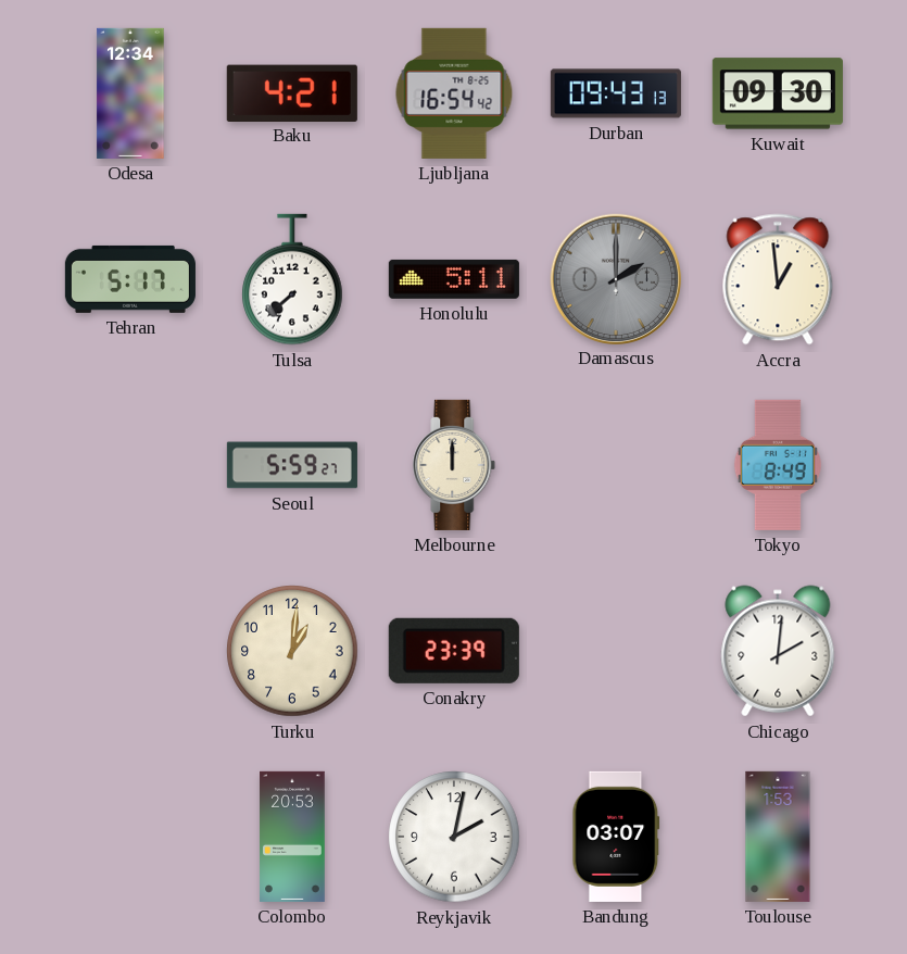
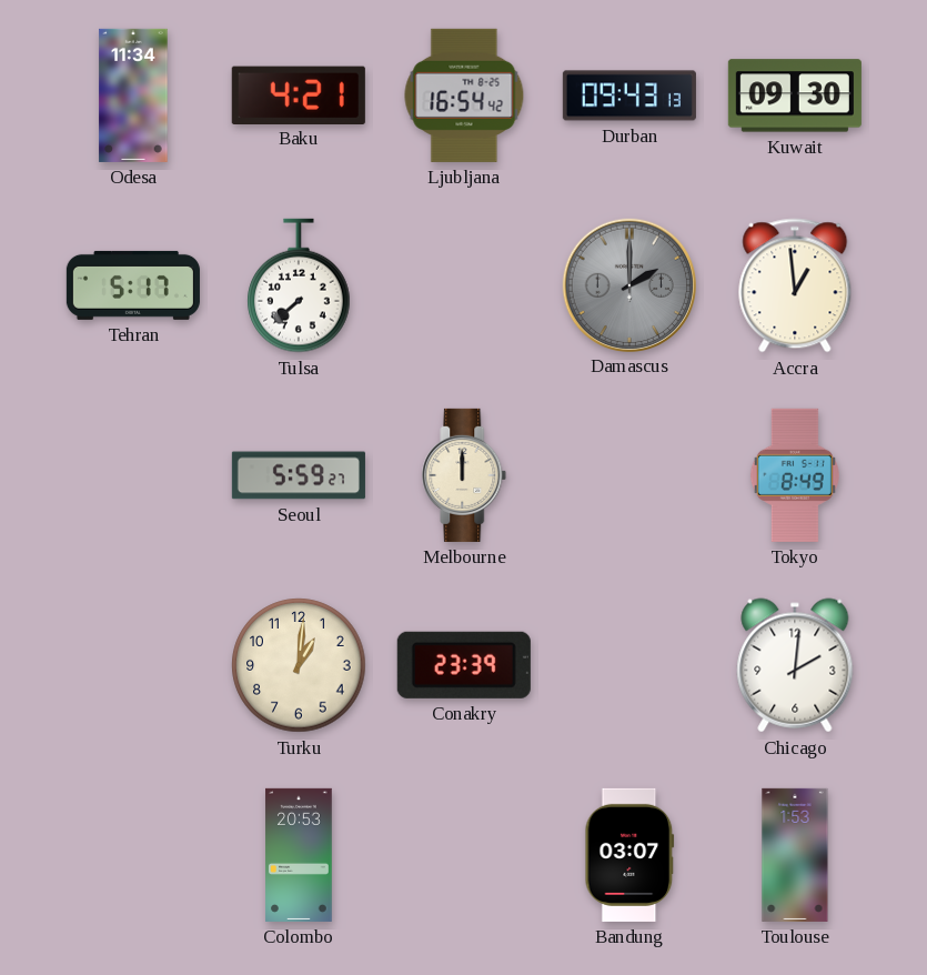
Odesa: 12:34 -> 11:34
Honolulu: 5:11 -> none
Reykjavik: 2:02 -> none
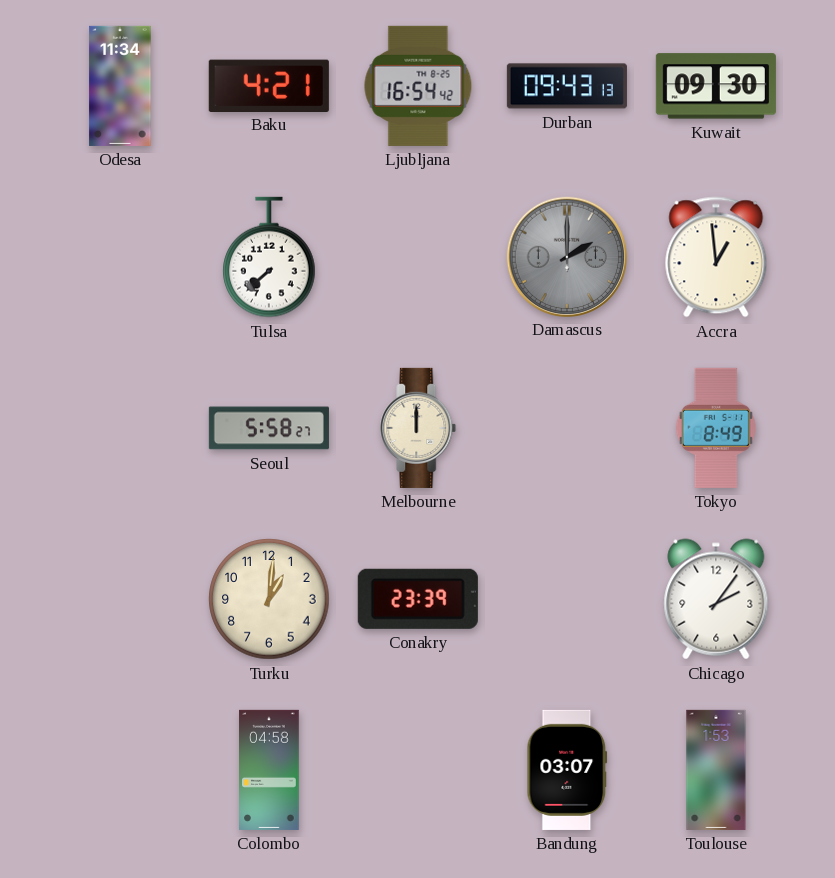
Tehran: 5:17 -> none
Seoul: 5:59 -> 5:58
Chicago: 2:01 -> 2:06
Colombo: 20:53 -> 04:58
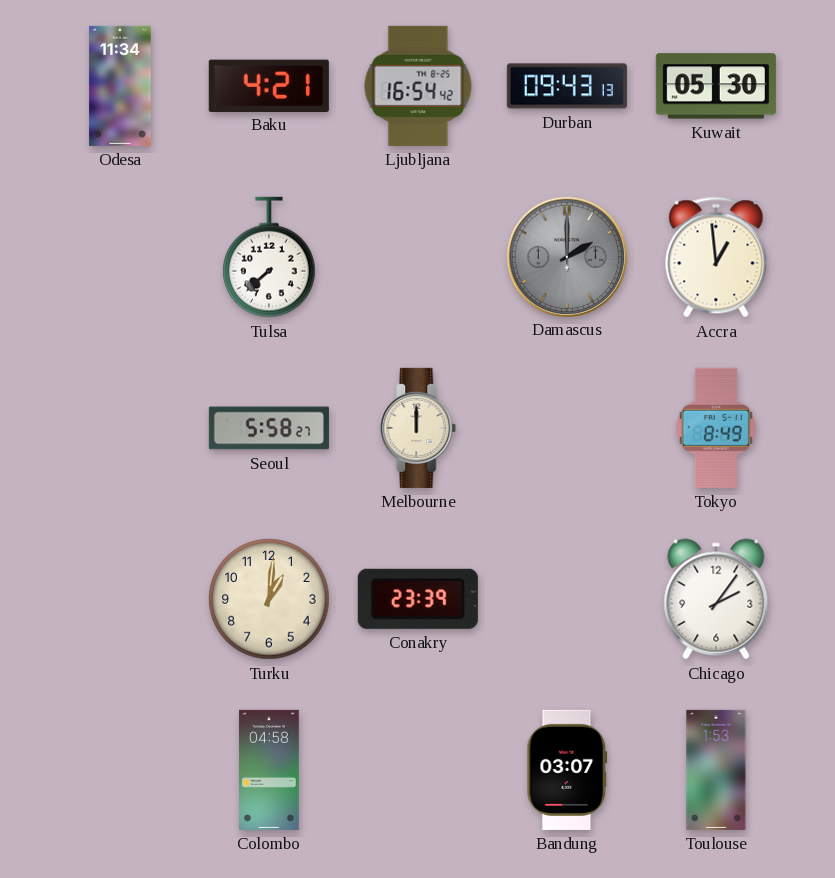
Kuwait: 09:30 -> 05:30
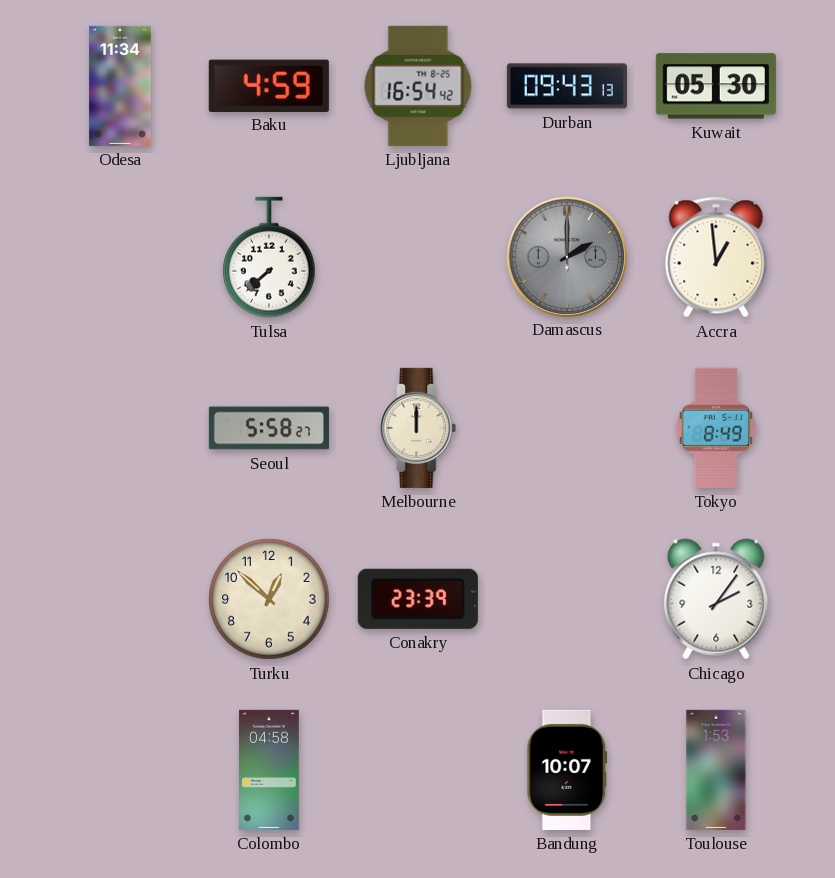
Baku: 4:21 -> 4:59
Turku: 1:01 -> 12:52
Bandung: 03:07 -> 10:07
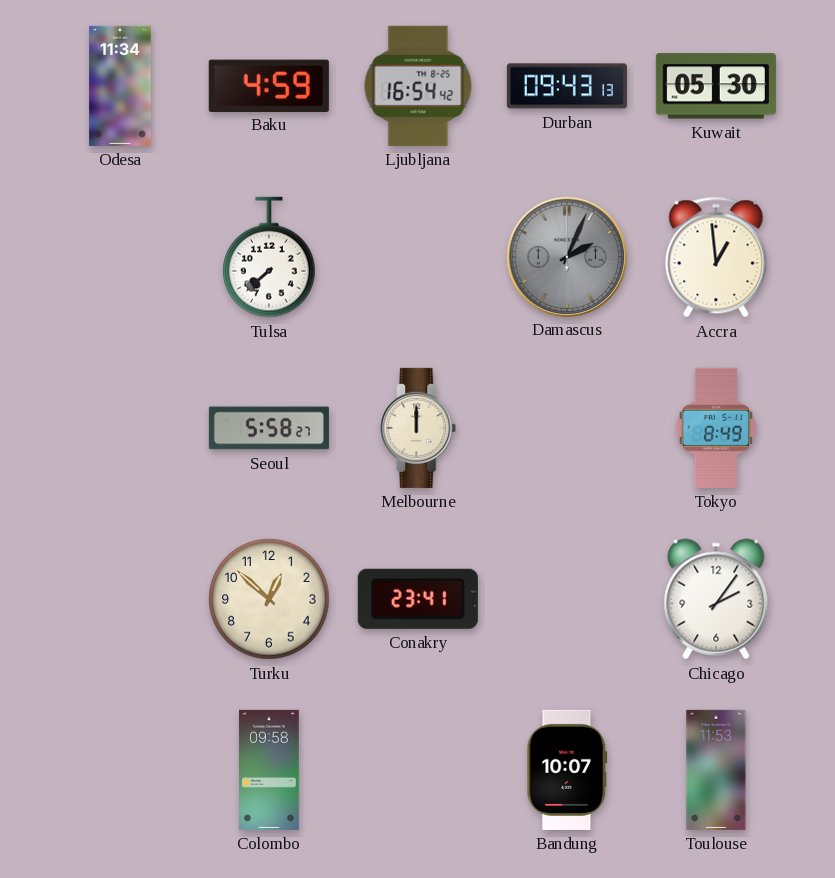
Damascus: 2:00 -> 2:04
Conakry: 23:39 -> 23:41
Colombo: 04:58 -> 09:58
Toulouse: 1:53 -> 11:53
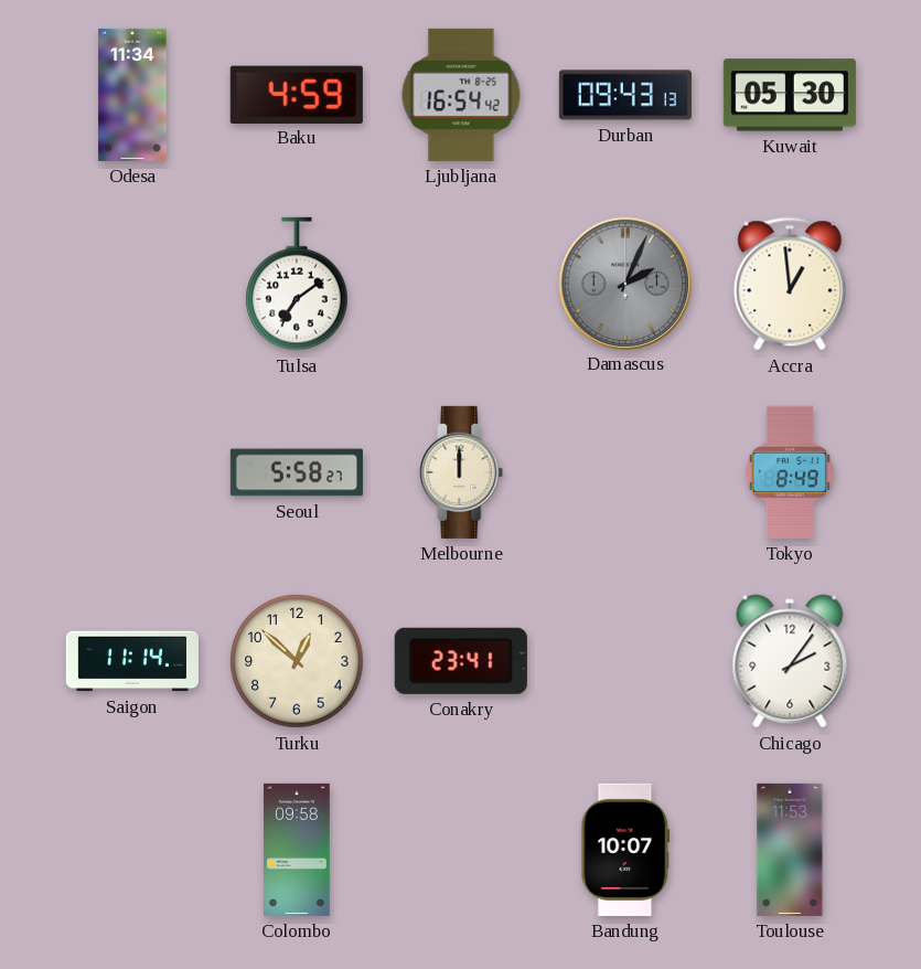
Tulsa: 7:38 -> 7:09
Saigon: none -> 11:14
